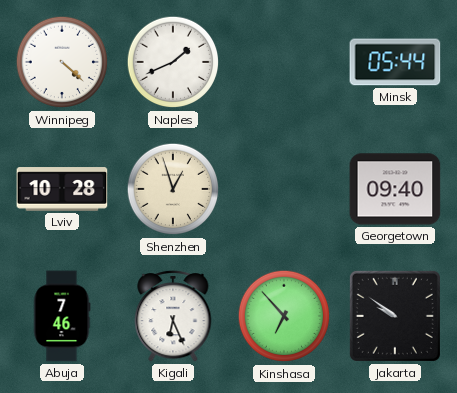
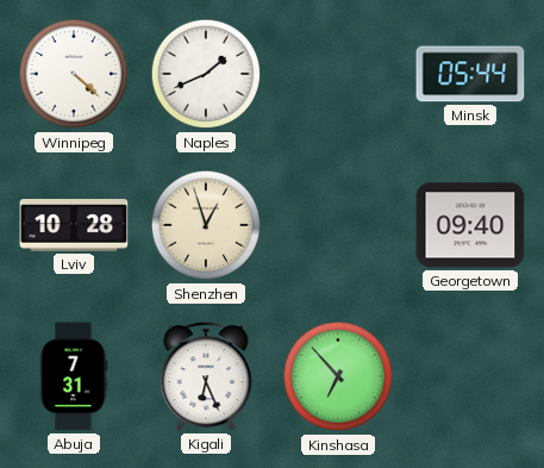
Abuja: 7:46 -> 7:31
Jakarta: 9:51 -> none
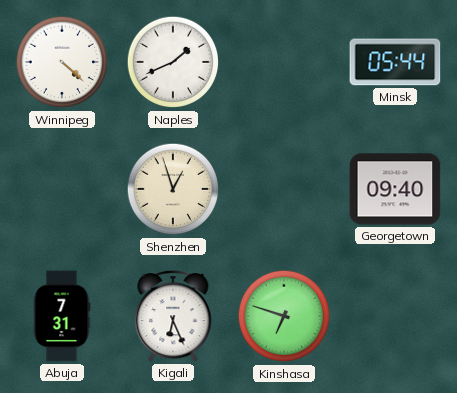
Lviv: 10:28 -> none
Kinshasa: 6:53 -> 6:48
